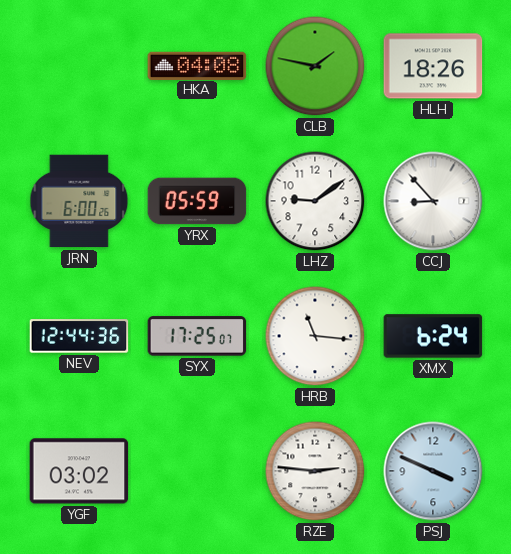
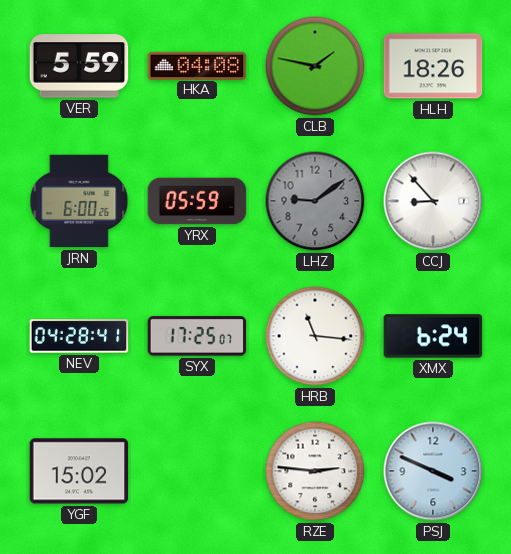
VER: none -> 5:59
LHZ dial: white -> grey
NEV: 12:44 -> 04:28
YGF: 03:02 -> 15:02
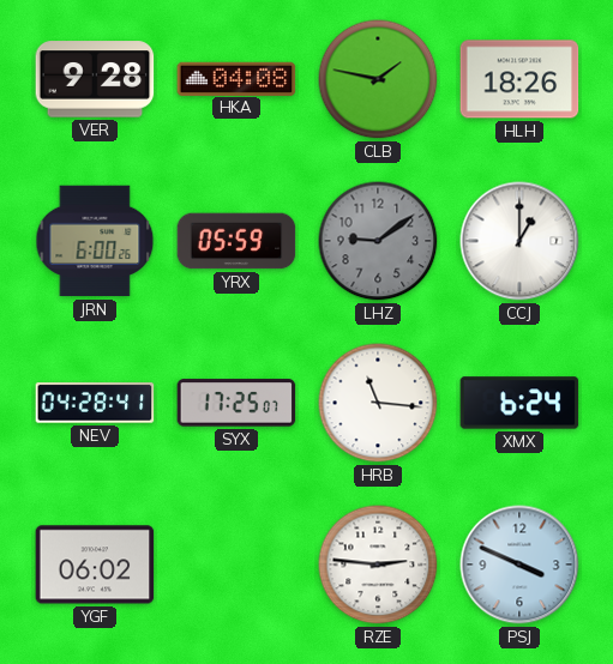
VER: 5:59 -> 9:28
CCJ: 8:53 -> 1:00
YGF: 15:02 -> 06:02
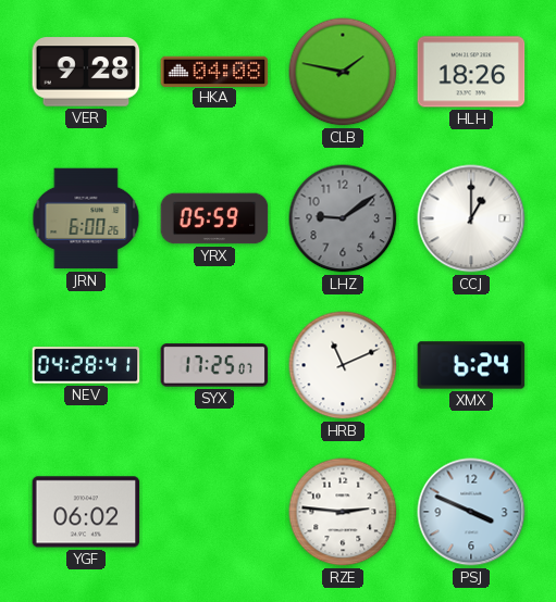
HRB: 11:16 -> 11:11
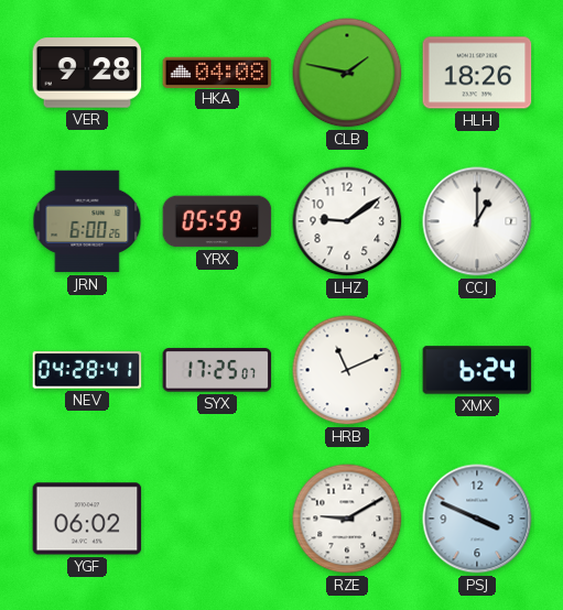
LHZ dial: grey -> white
RZE: 2:46 -> 9:10
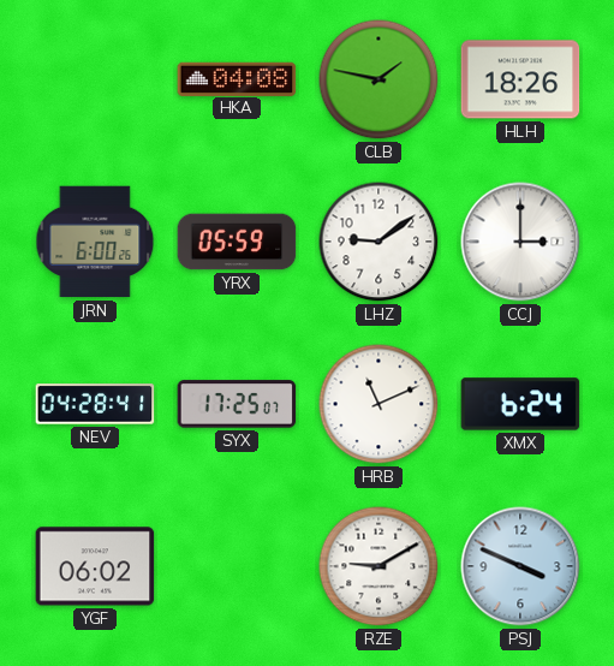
VER: 9:28 -> none
CCJ: 1:00 -> 3:00
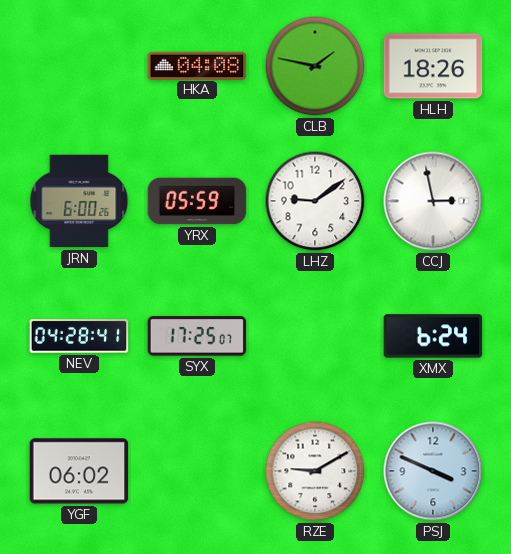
CCJ: 3:00 -> 2:58
HRB: 11:11 -> none
